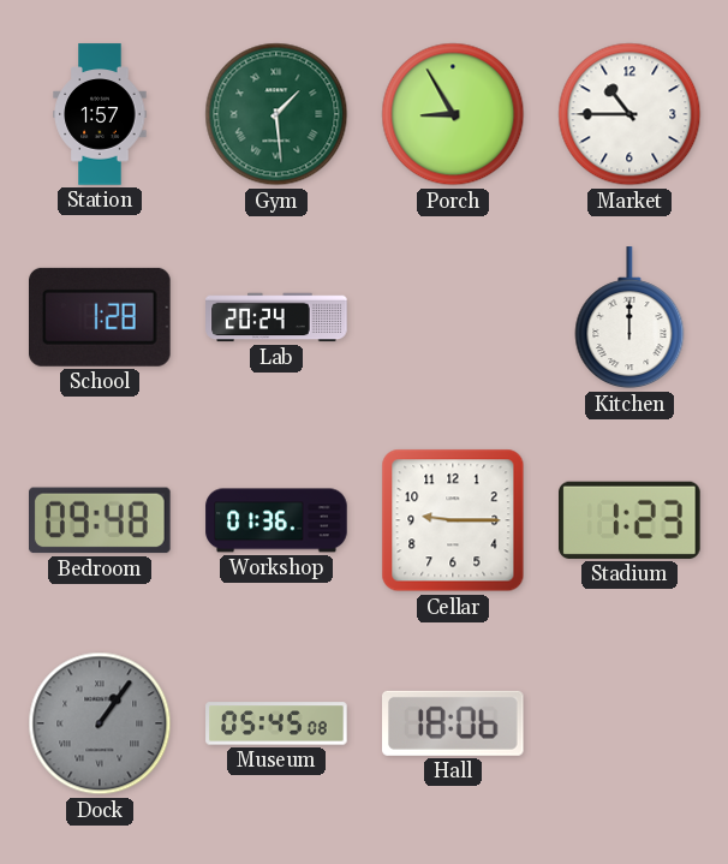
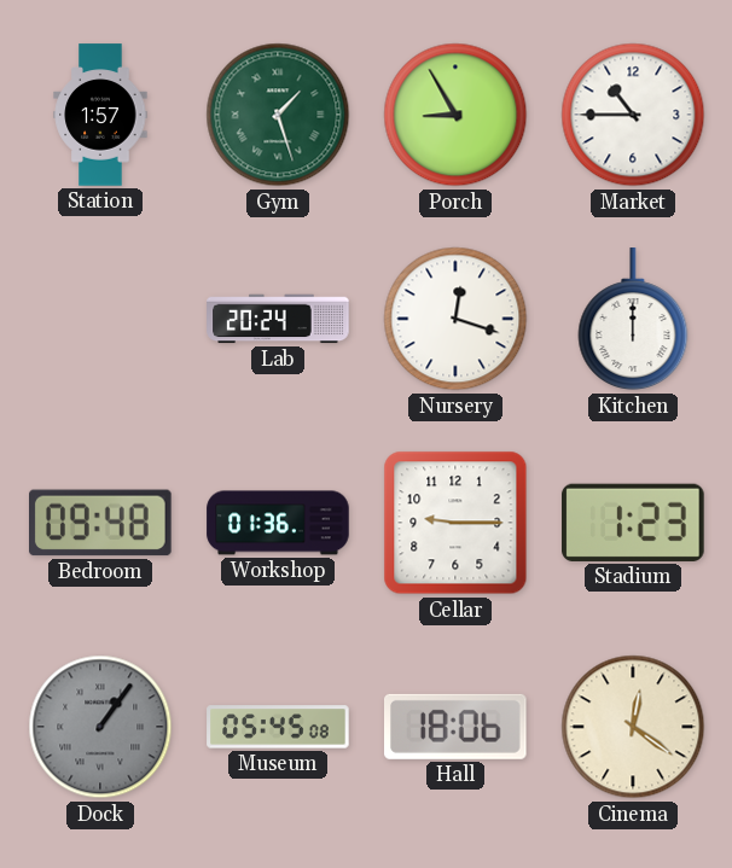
Gym: 1:29 -> 1:27
School: 1:28 -> none
Nursery: none -> 12:18
Cinema: none -> 12:21
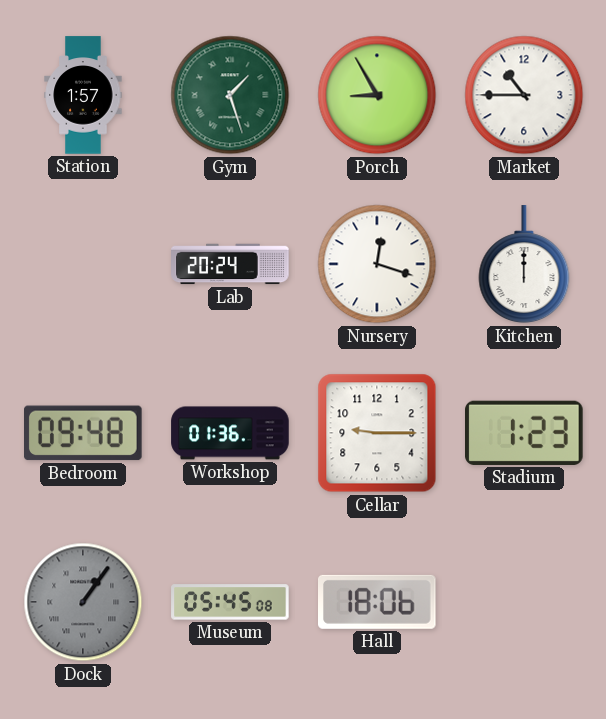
Cinema: 12:21 -> none
